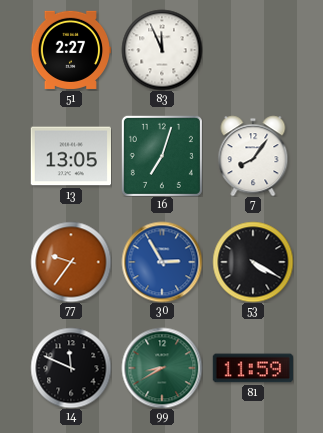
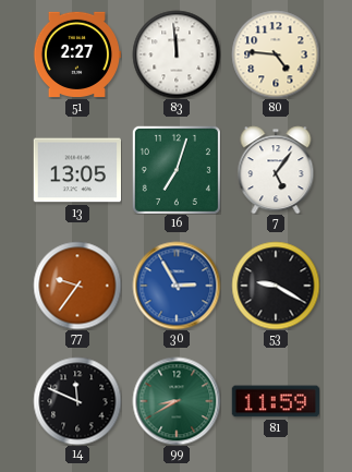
83: 11:56 -> 11:59
80: none -> 4:46
7: 8:06 -> 5:06
53: 4:20 -> 9:20
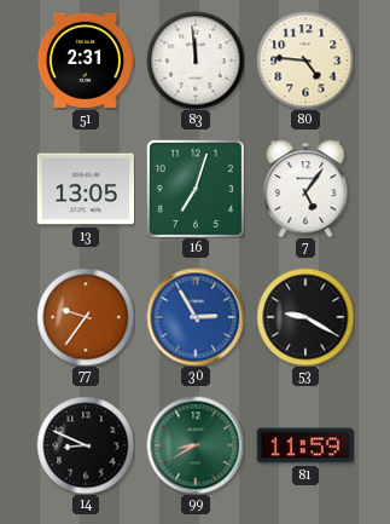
51: 2:27 -> 2:31
14: 11:49 -> 8:49
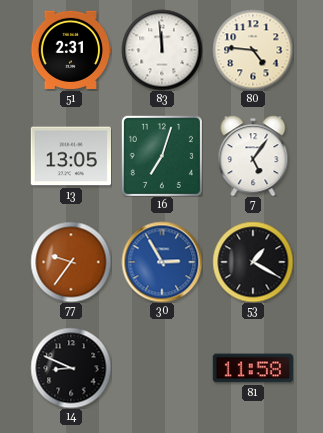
53: 9:20 -> 1:20
99: 8:40 -> none
81: 11:59 -> 11:58
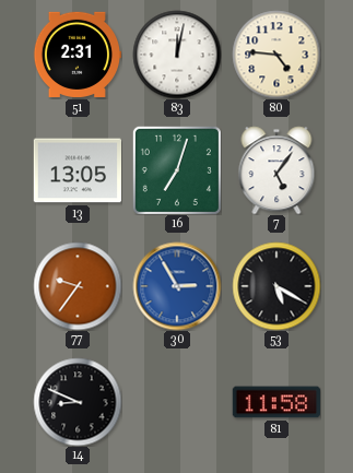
83: 11:59 -> 12:02
53: 1:20 -> 5:20
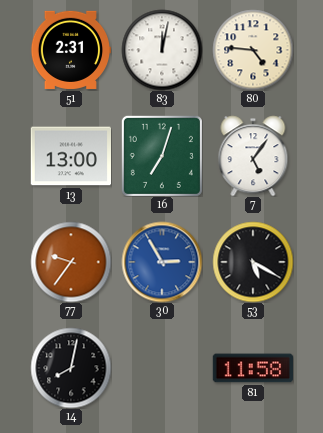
13: 13:05 -> 13:00
14: 8:49 -> 8:02
